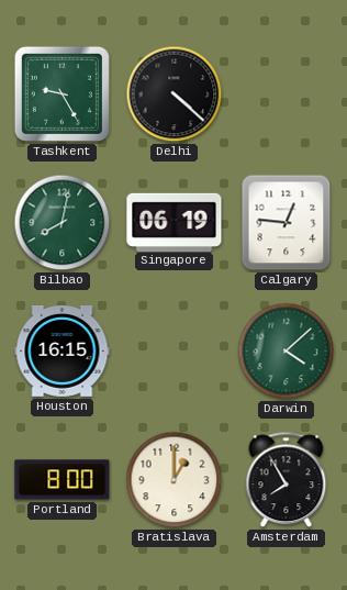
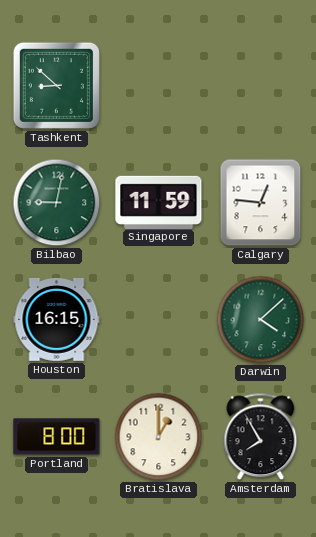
Tashkent: 9:25 -> 8:52
Delhi: 4:22 -> none
Bilbao: 8:02 -> 9:02
Singapore: 06:19 -> 11:59
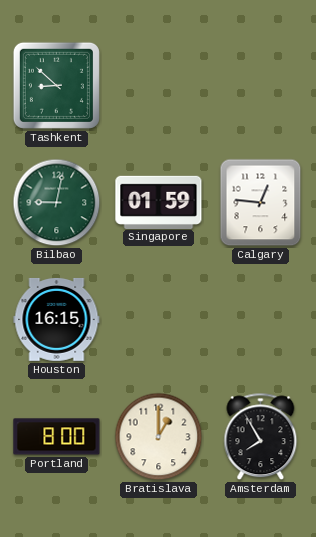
Singapore: 11:59 -> 01:59
Darwin: 4:08 -> none
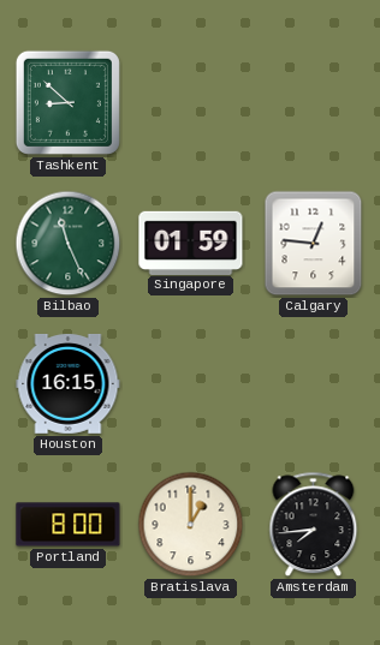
Bilbao: 9:02 -> 11:26
Amsterdam: 7:55 -> 7:44
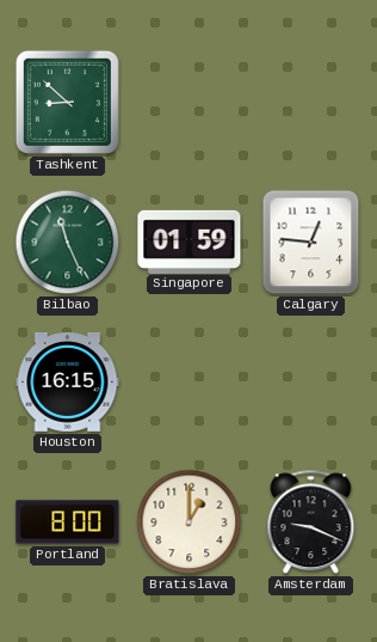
Amsterdam: 7:44 -> 9:19
